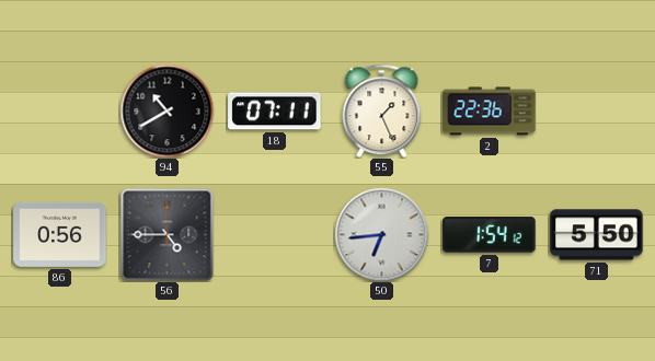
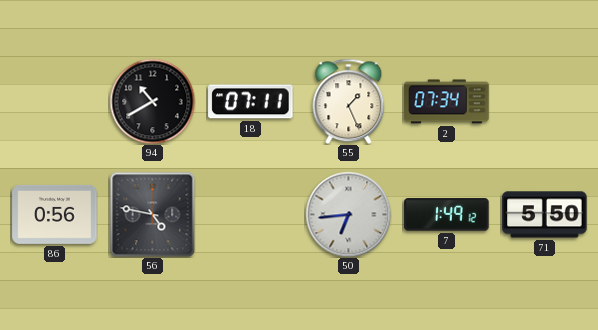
2: 22:36 -> 07:34
56: 4:45 -> 4:47
7: 1:54 -> 1:49
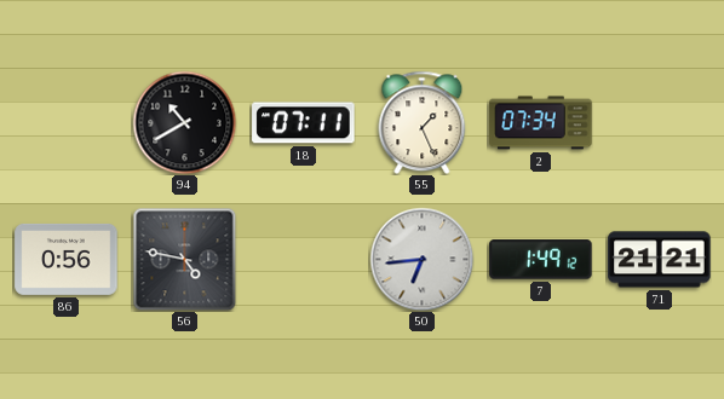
71: 5:50 -> 21:21
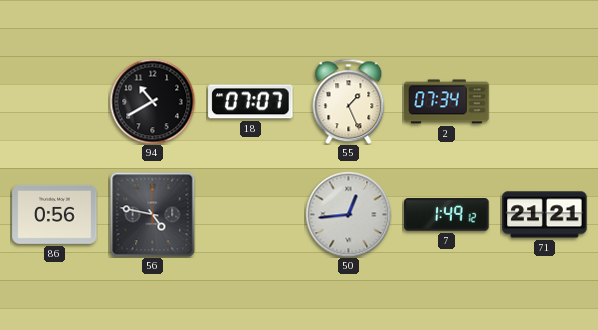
18: 07:11 -> 07:07
50: 6:44 -> 12:44
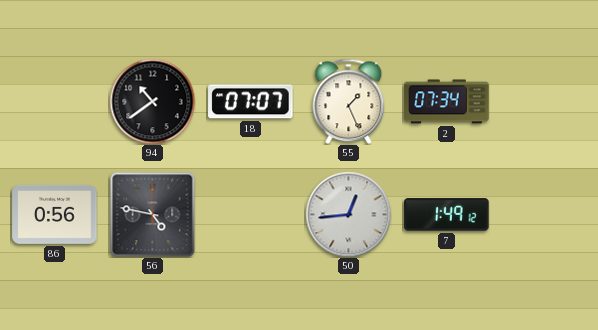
94: 10:40 -> 10:39
71: 21:21 -> none
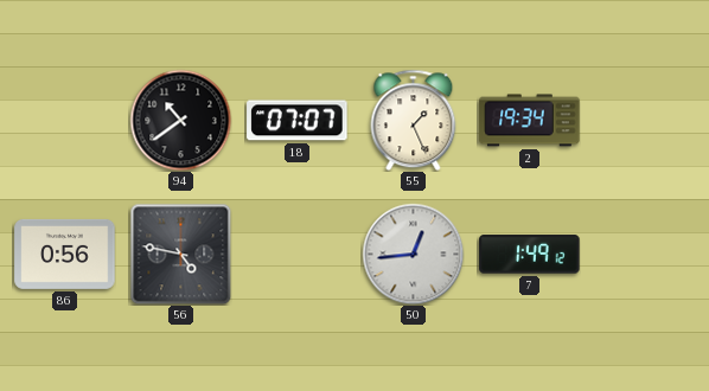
2: 07:34 -> 19:34
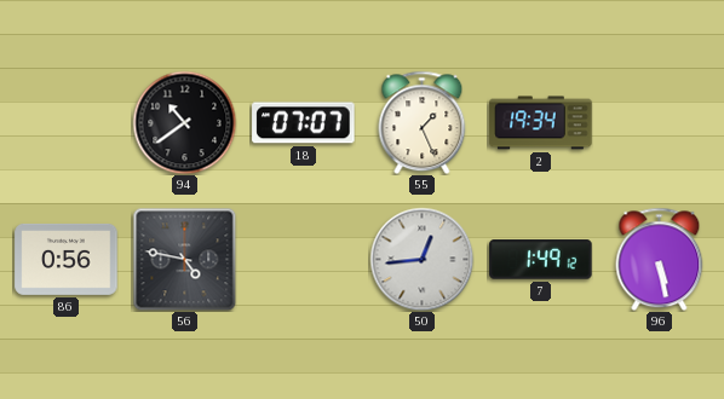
96: none -> 5:28
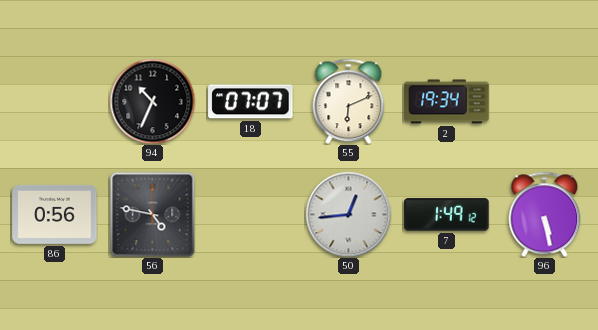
94: 10:39 -> 10:34
55: 1:26 -> 6:11
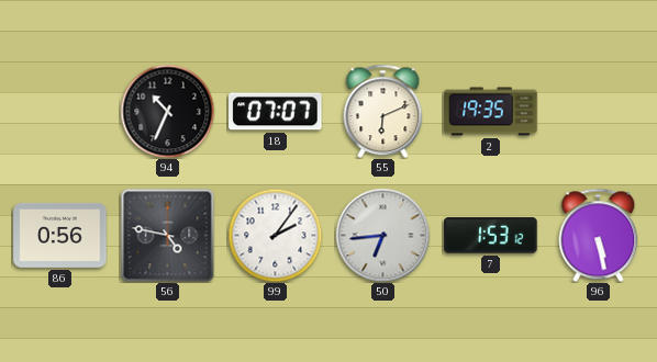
2: 19:34 -> 19:35
99: none -> 2:06
50: 12:44 -> 6:44
7: 1:49 -> 1:53
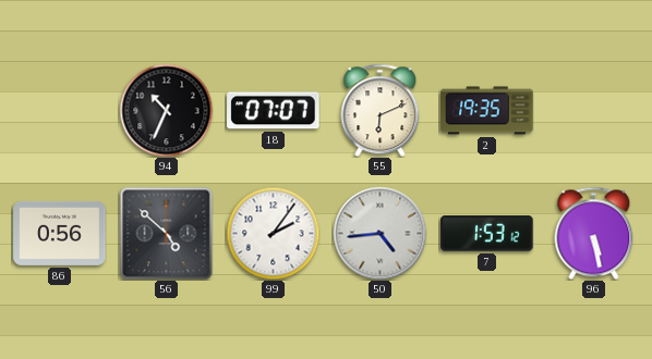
56: 4:47 -> 4:52
50: 6:44 -> 4:44
